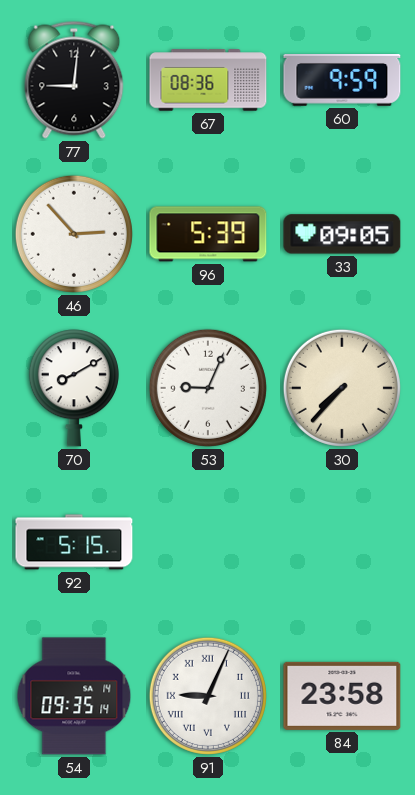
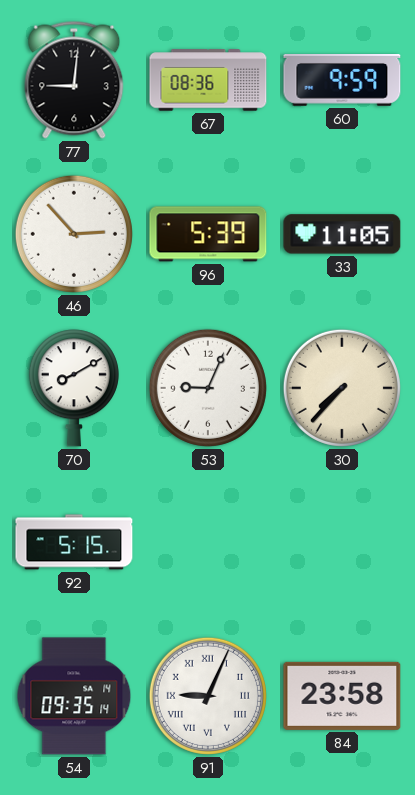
33: 09:05 -> 11:05
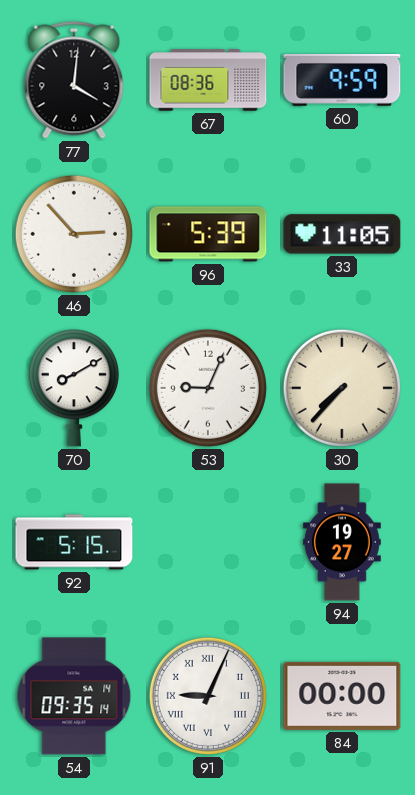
77: 9:01 -> 4:01
94: none -> 19:27
84: 23:58 -> 00:00
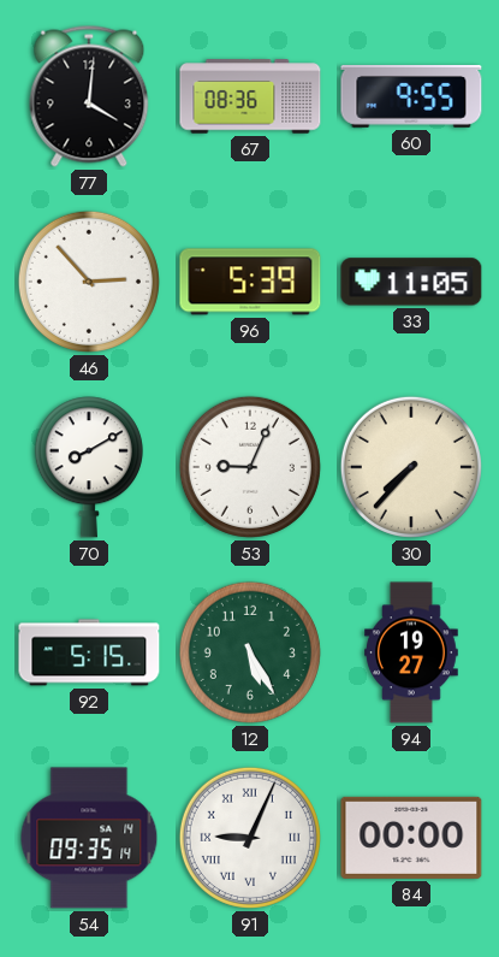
60: 9:59 -> 9:55
12: none -> 5:25
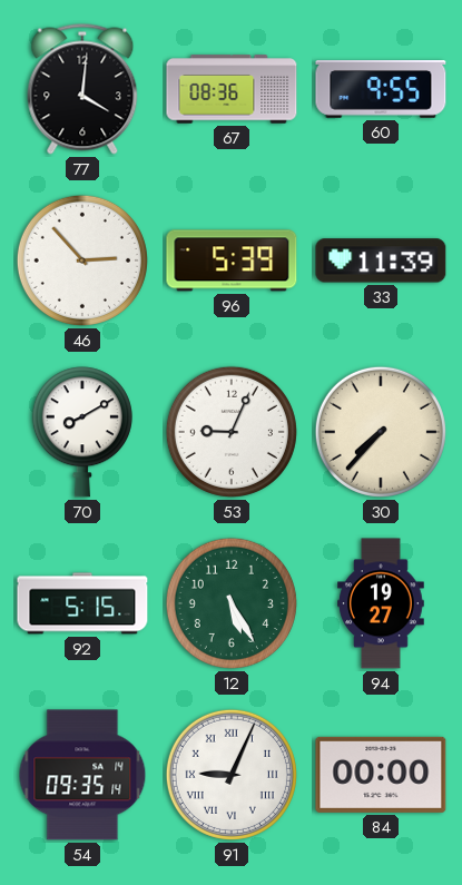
33: 11:05 -> 11:39
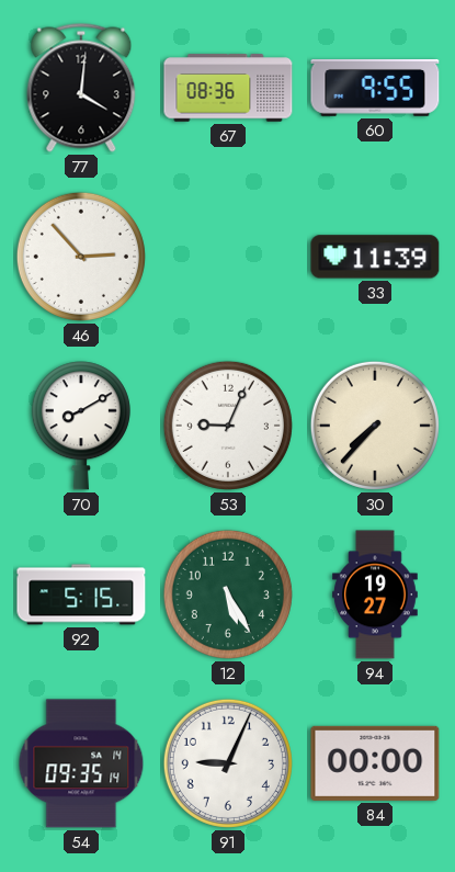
96: 5:39 -> none
91 numerals: Roman -> Arabic
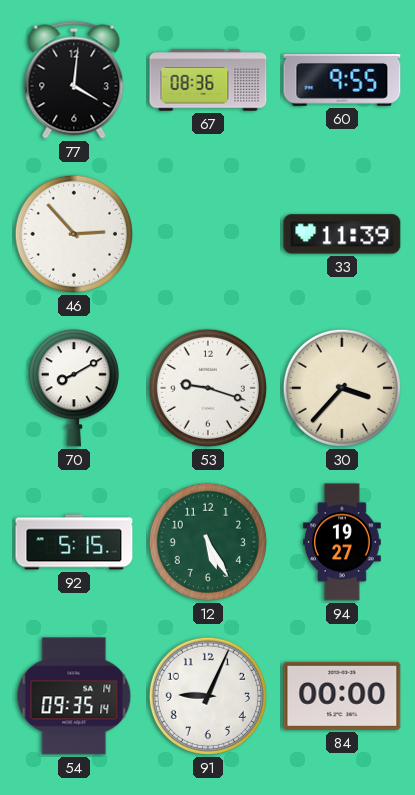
53: 9:04 -> 9:18
30: 7:37 -> 3:37
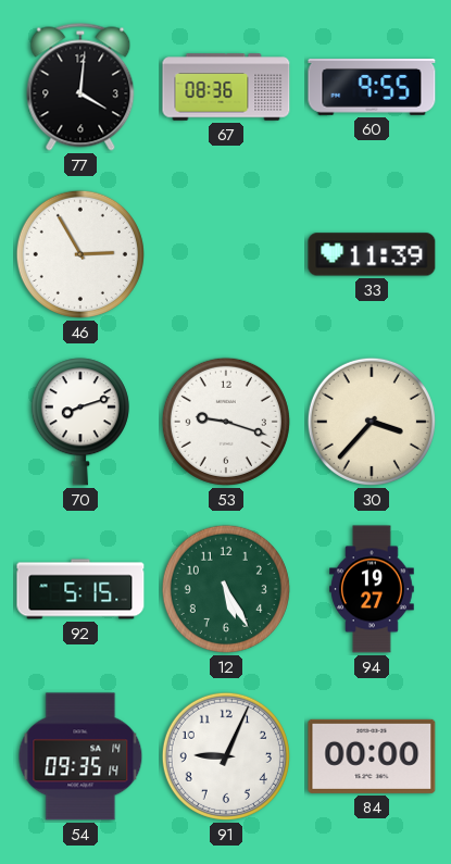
46: 2:53 -> 2:55
70: 8:10 -> 8:12
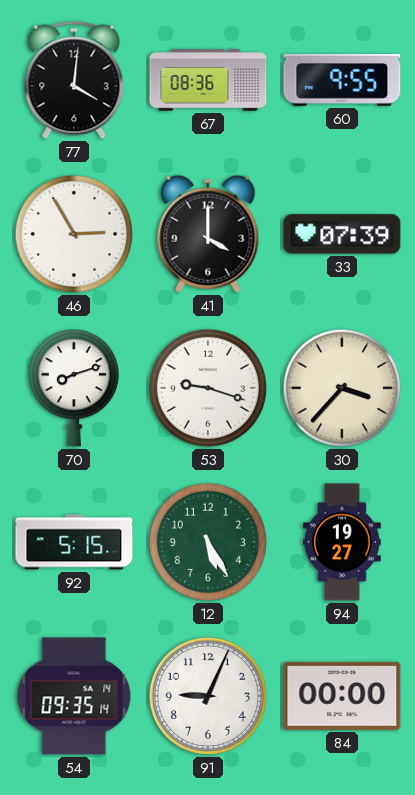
41: none -> 4:00
33: 11:39 -> 07:39
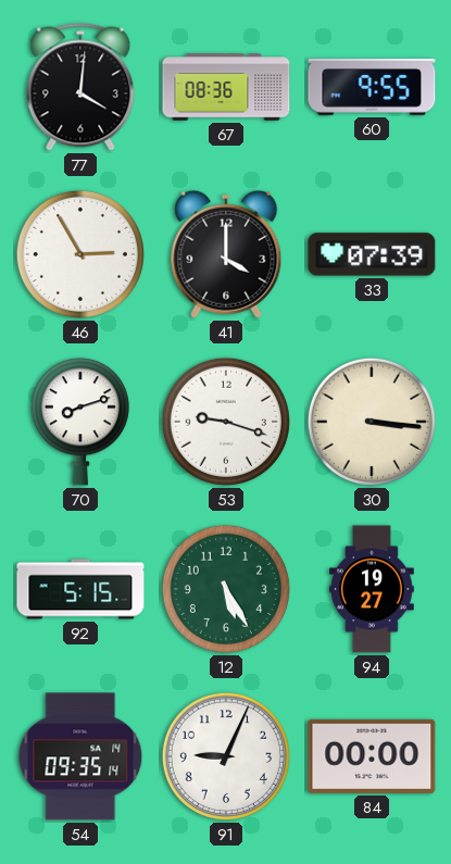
30: 3:37 -> 3:16
